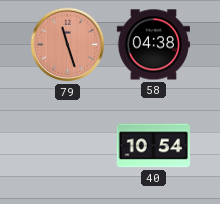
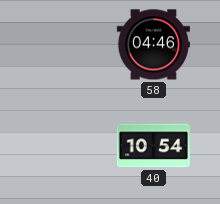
79: 11:27 -> none
58: 04:38 -> 04:46
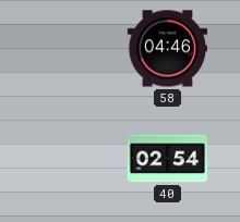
40: 10:54 -> 02:54
